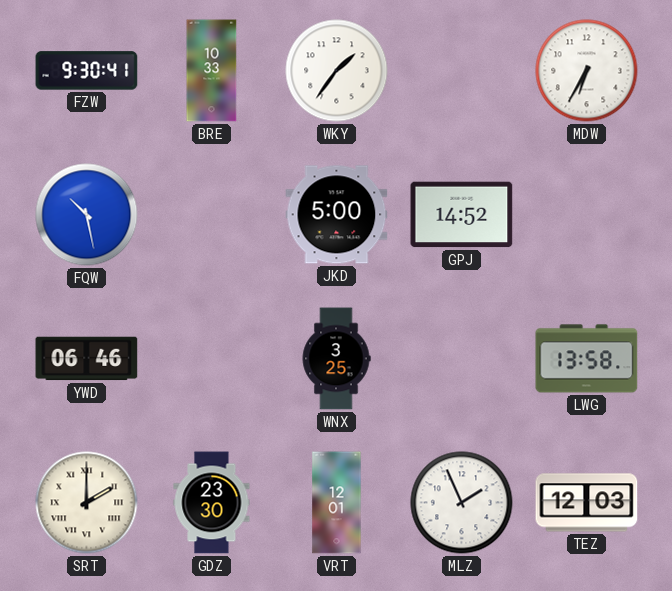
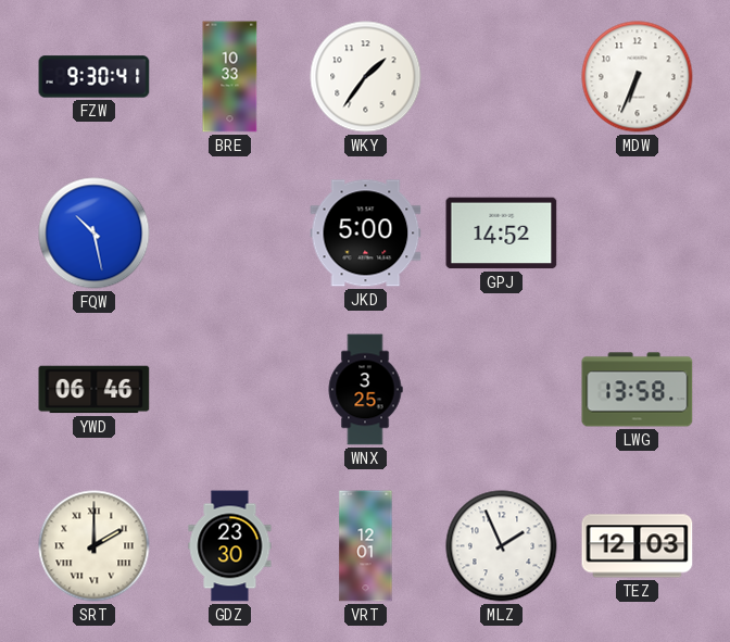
MDW: 6:35 -> 6:34
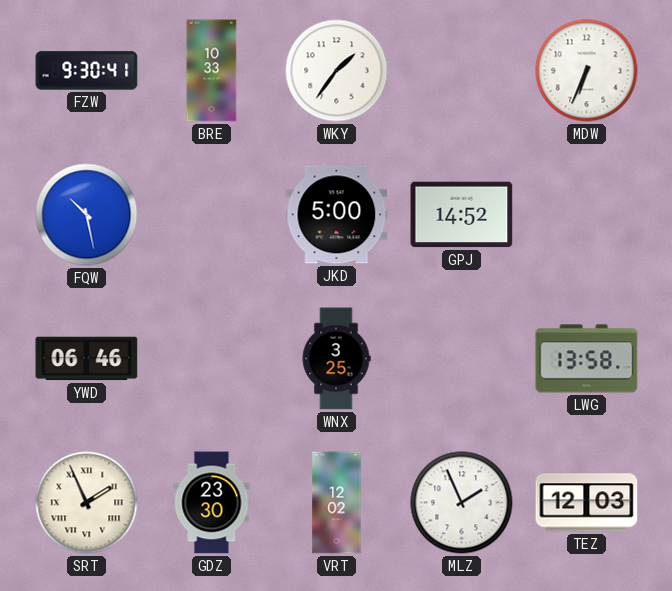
SRT: 2:00 -> 1:56
VRT: 12:01 -> 12:02
